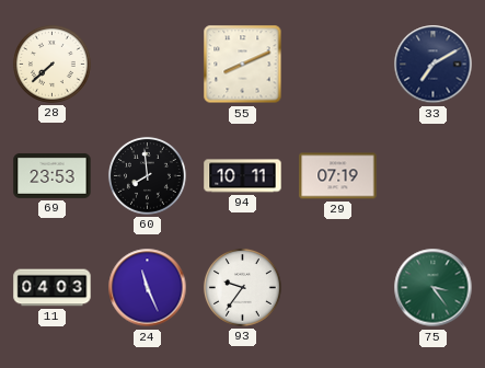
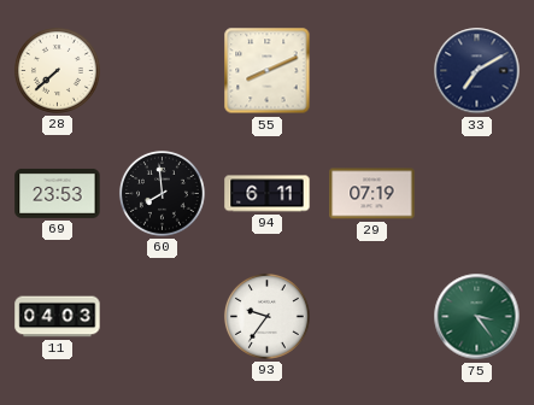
94: 10:11 -> 6:11
24: 11:26 -> none
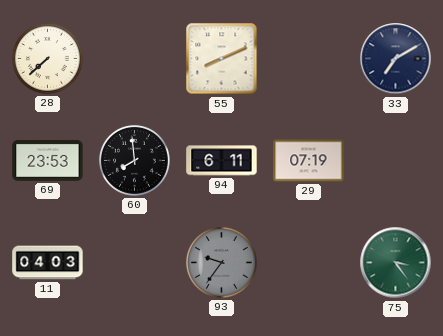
93 dial: white -> grey
